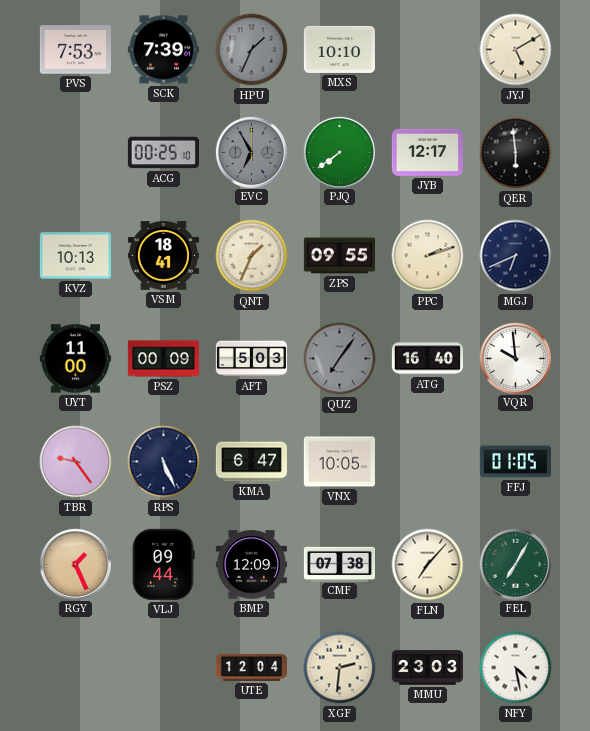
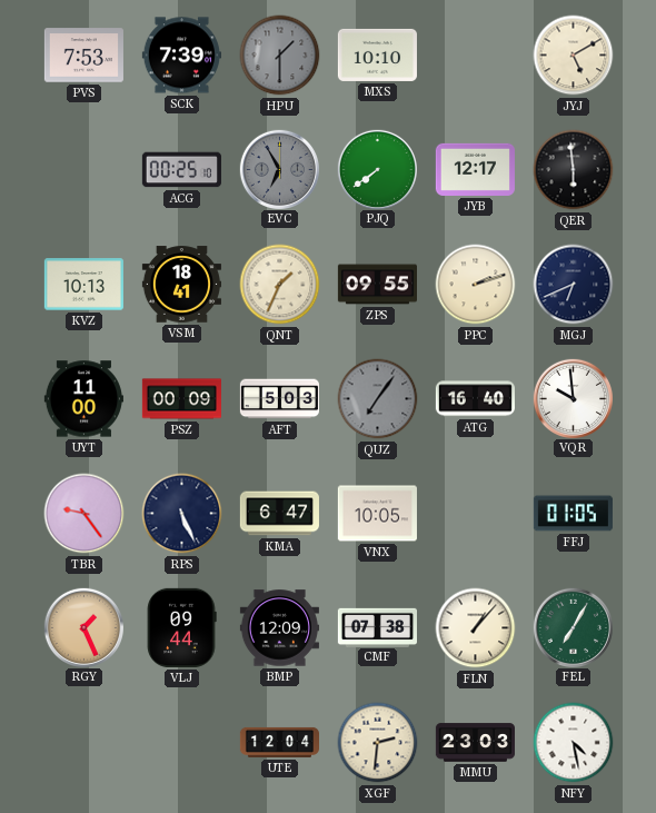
HPU: 1:34 -> 1:30
FLN: 7:07 -> 1:07
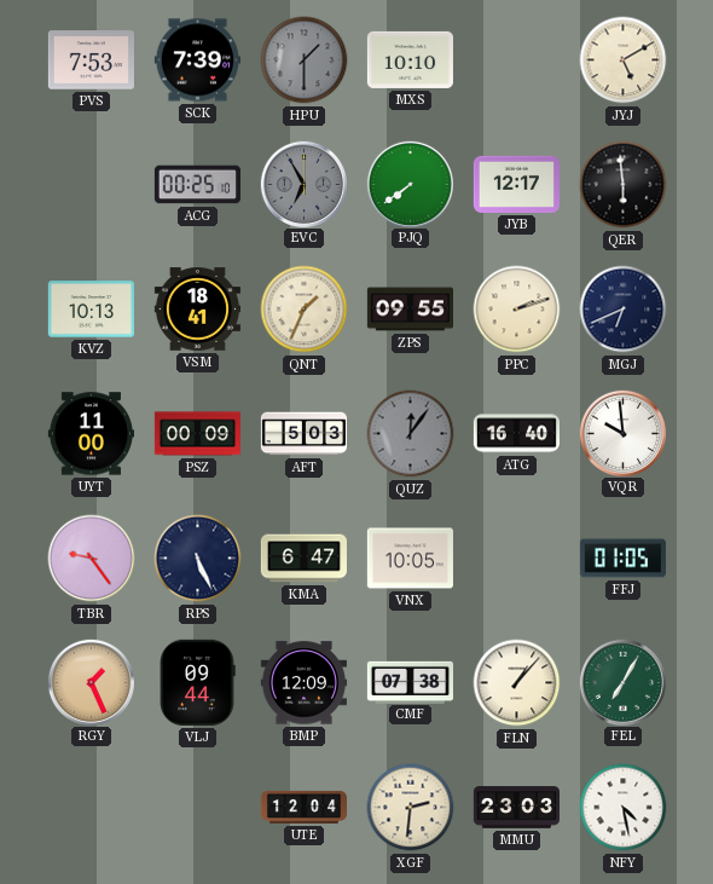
QUZ: 7:06 -> 12:06
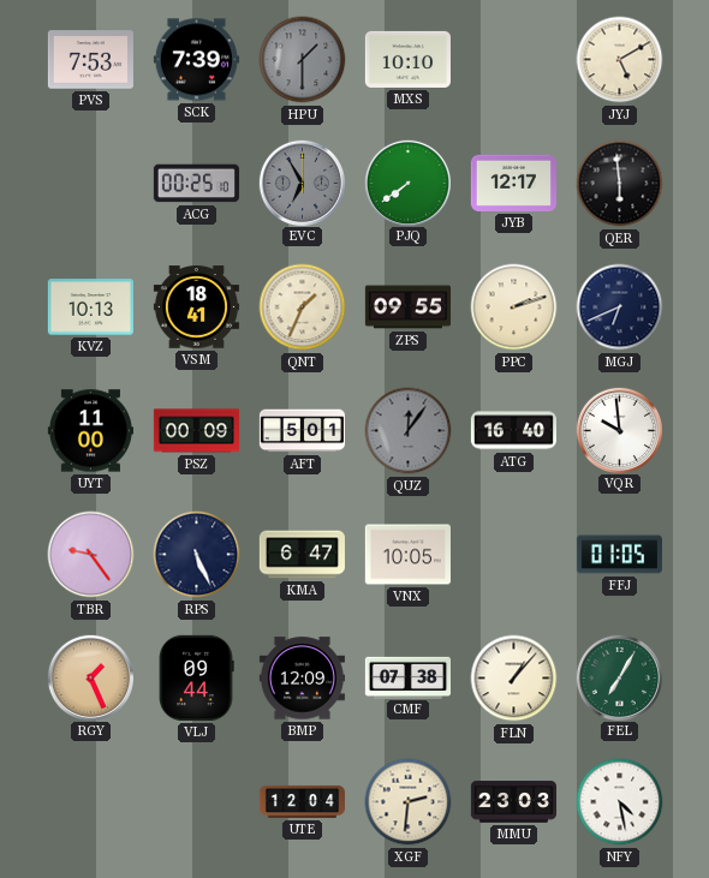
AFT: 5:03 -> 5:01
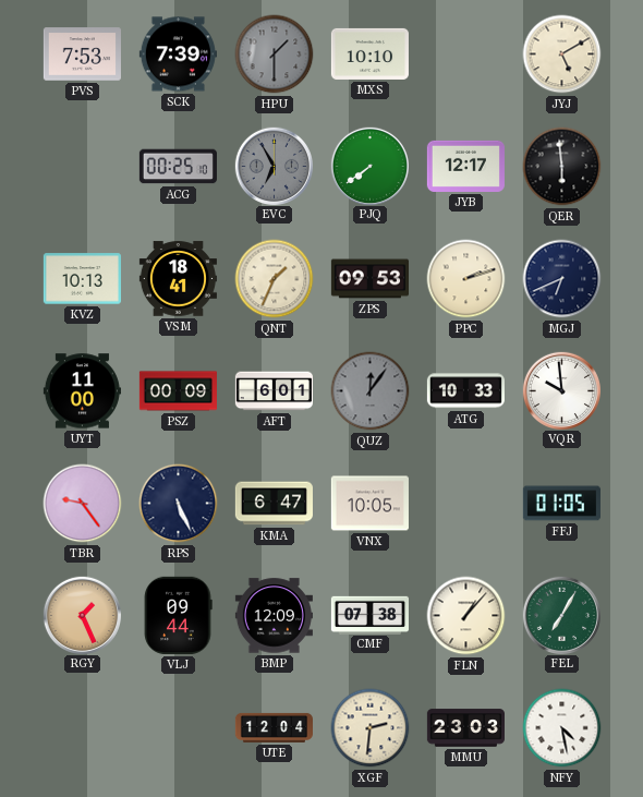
ZPS: 09:55 -> 09:53
AFT: 5:01 -> 6:01
ATG: 16:40 -> 10:33
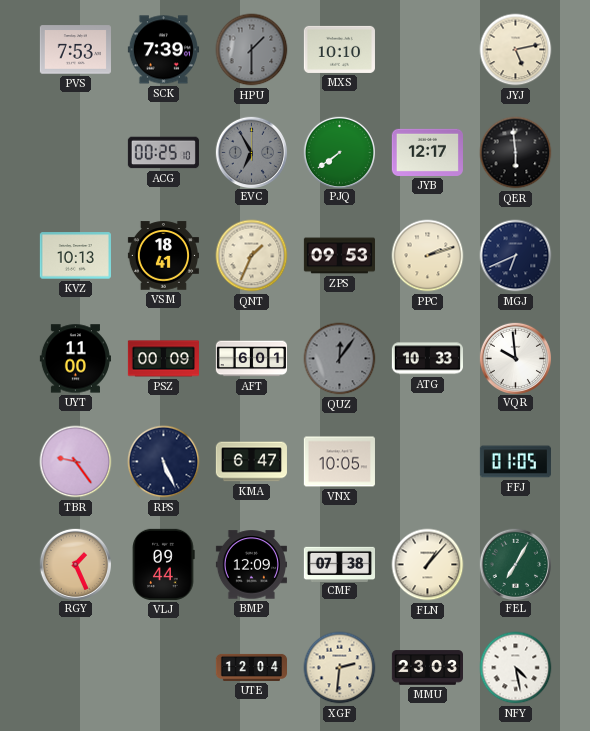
JYJ: 5:10 -> 5:13
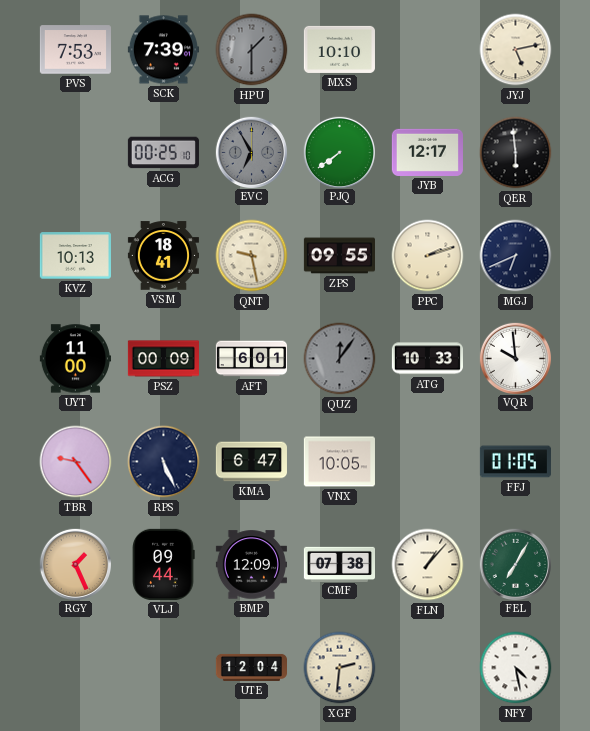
QNT: 1:34 -> 9:28
ZPS: 09:53 -> 09:55
MMU: 23:03 -> none
